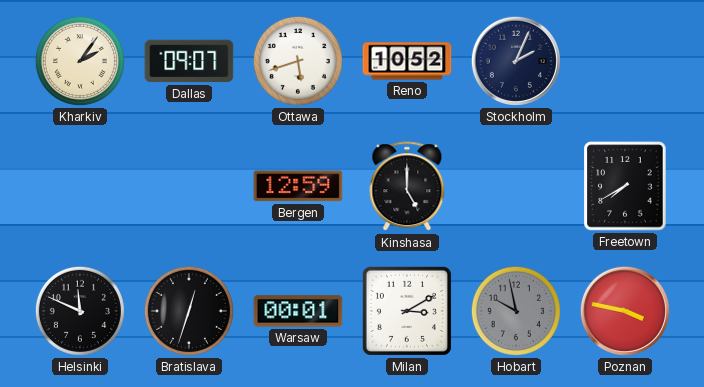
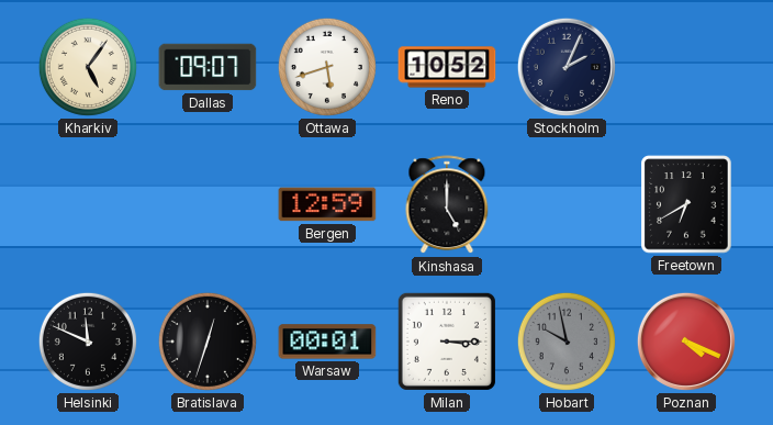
Kharkiv: 2:06 -> 5:06
Freetown: 7:40 -> 6:40
Milan: 3:10 -> 3:15
Poznan: 3:47 -> 4:19
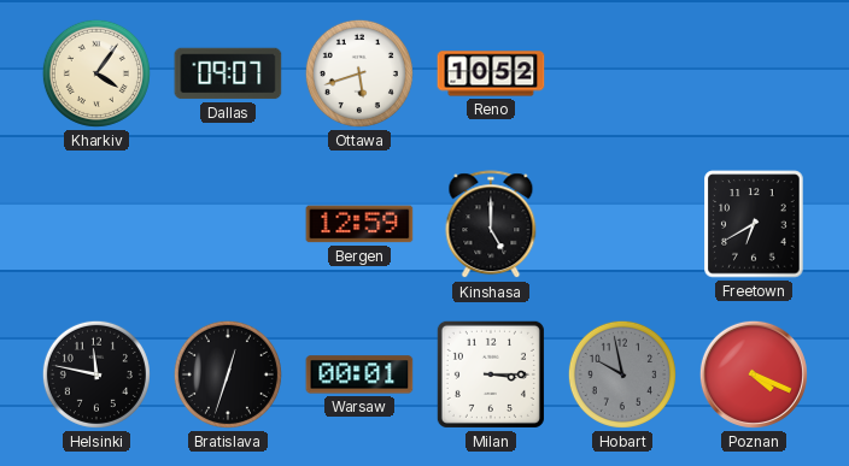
Kharkiv: 5:06 -> 4:06
Stockholm: 2:04 -> none
Helsinki: 11:49 -> 11:47
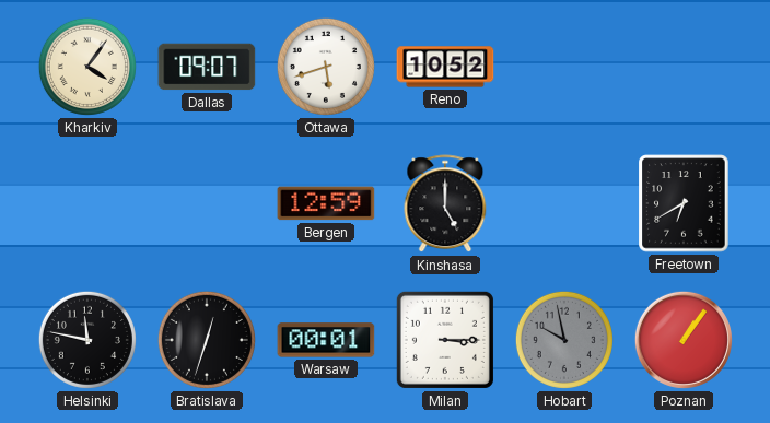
Poznan: 4:19 -> 1:06
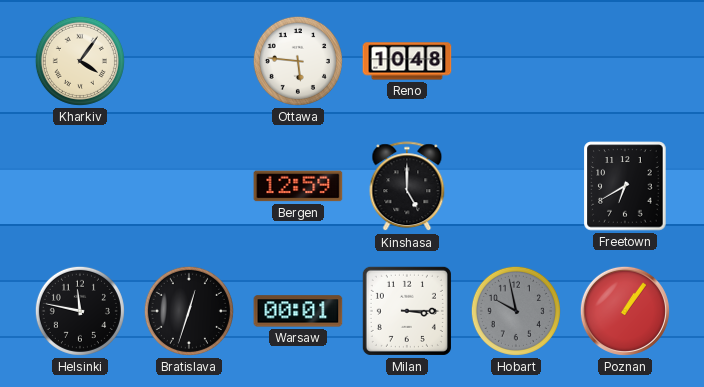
Dallas: 09:07 -> none
Ottawa: 5:42 -> 5:46
Reno: 10:52 -> 10:48
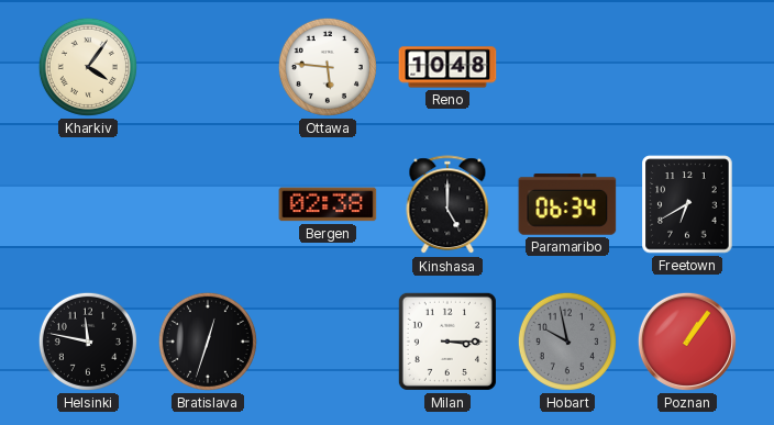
Bergen: 12:59 -> 02:38
Paramaribo: none -> 06:34
Warsaw: 00:01 -> none
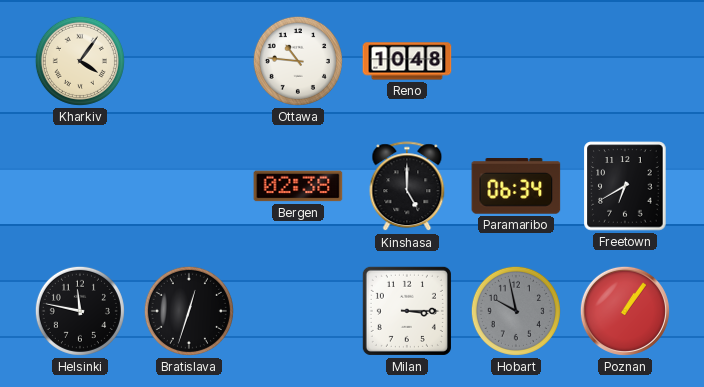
Ottawa: 5:46 -> 10:46
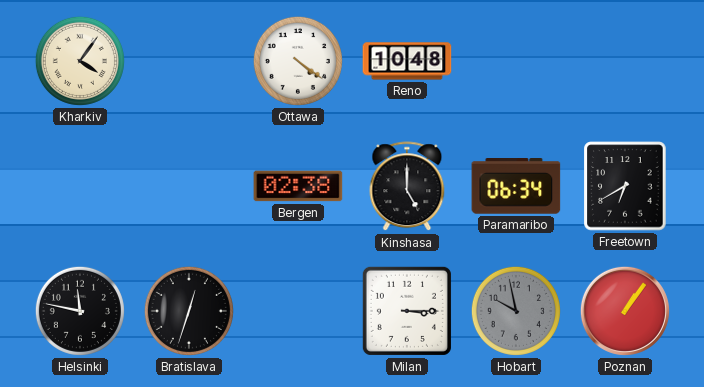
Ottawa: 10:46 -> 4:21
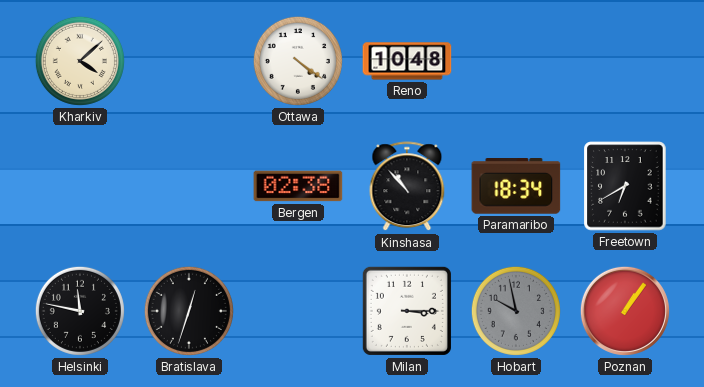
Kharkiv: 4:06 -> 4:08
Kinshasa: 5:00 -> 10:53
Paramaribo: 06:34 -> 18:34
